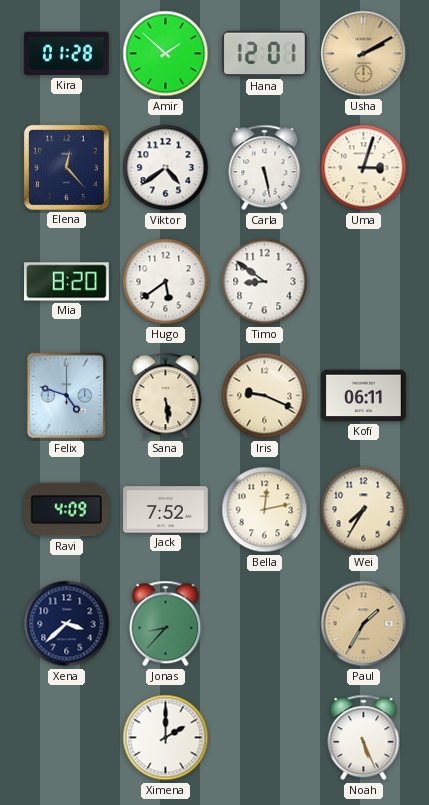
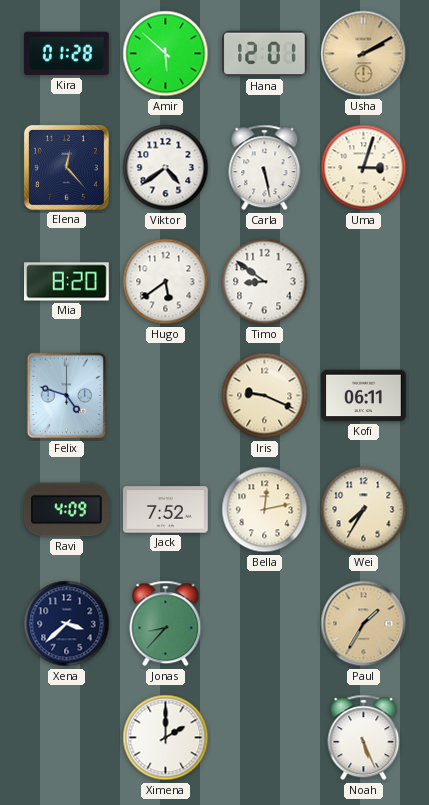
Amir: 1:52 -> 5:52
Sana: 5:29 -> none
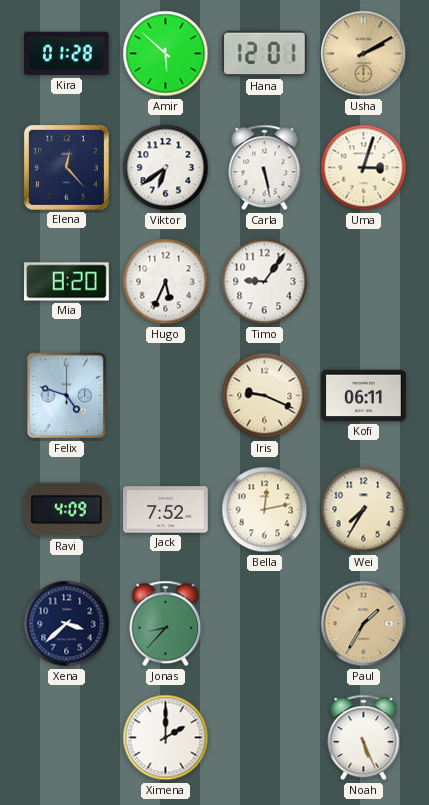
Viktor: 4:39 -> 6:39
Hugo: 5:39 -> 5:34
Timo: 8:51 -> 9:06
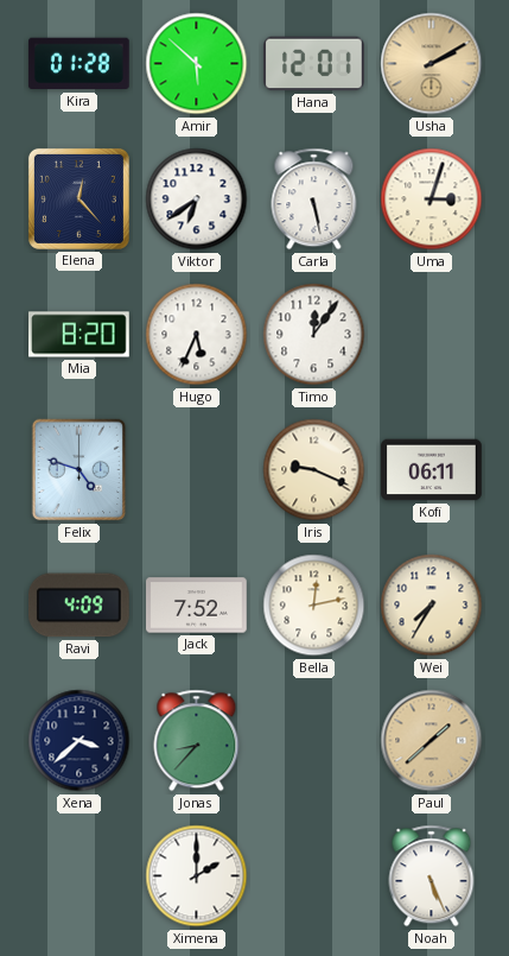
Timo: 9:06 -> 12:06
Paul: 1:35 -> 1:38
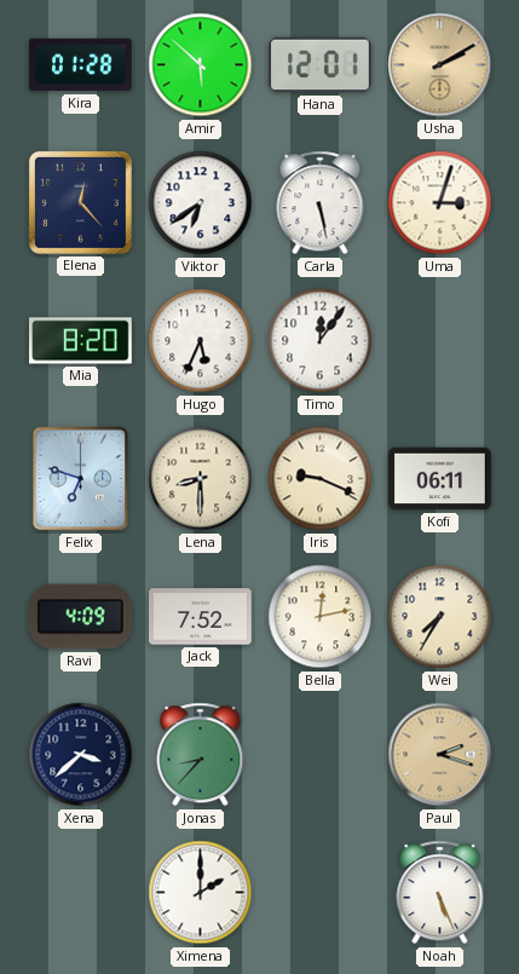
Felix: 4:48 -> 6:48
Lena: none -> 8:30
Paul: 1:38 -> 2:18
